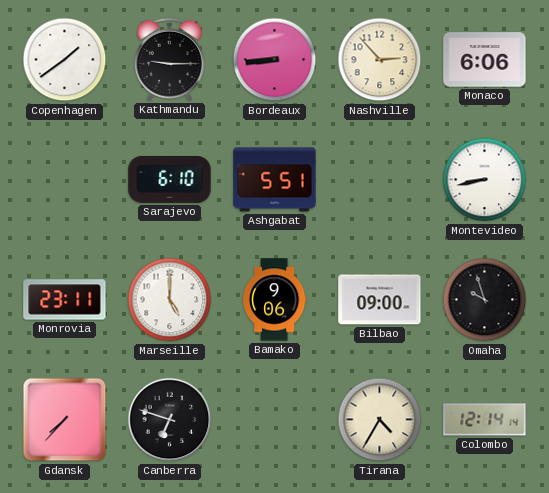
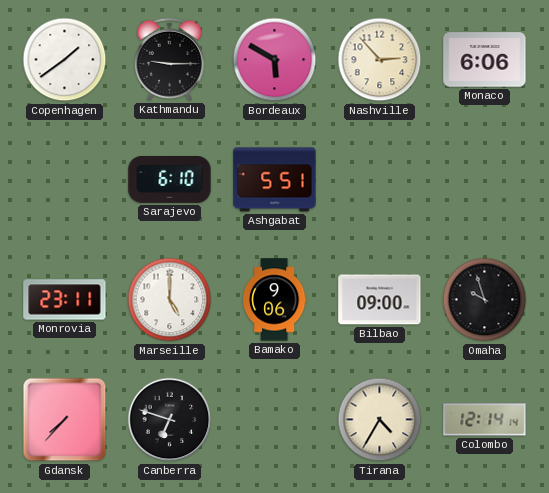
Bordeaux: 8:44 -> 5:50
Montevideo: 8:43 -> none
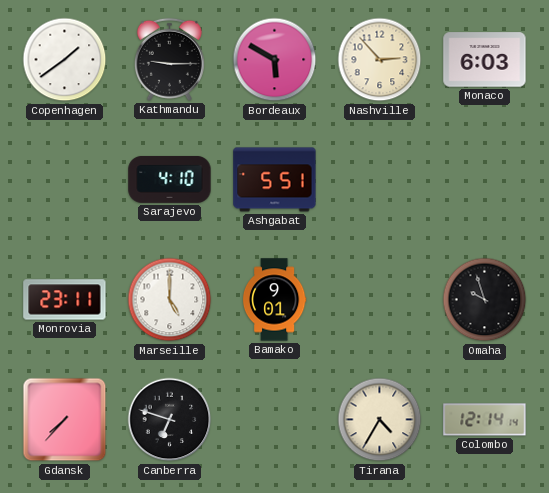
Monaco: 6:06 -> 6:03
Sarajevo: 6:10 -> 4:10
Bamako: 9:06 -> 9:01
Bilbao: 09:00 -> none
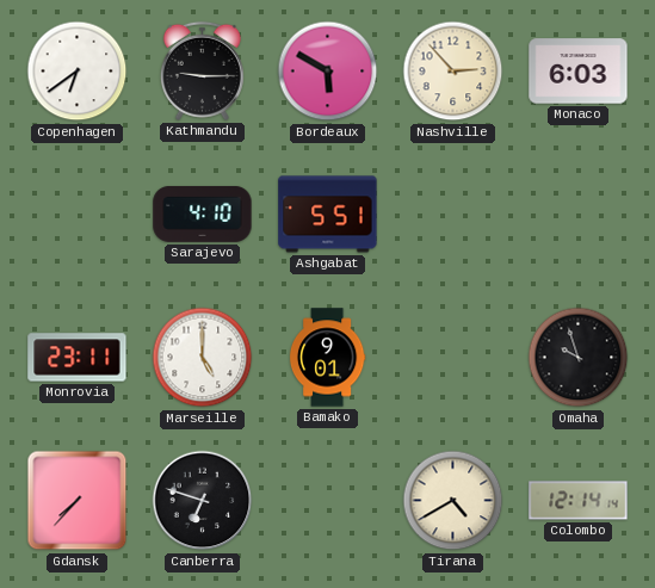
Copenhagen: 1:39 -> 6:39
Tirana: 4:35 -> 4:40
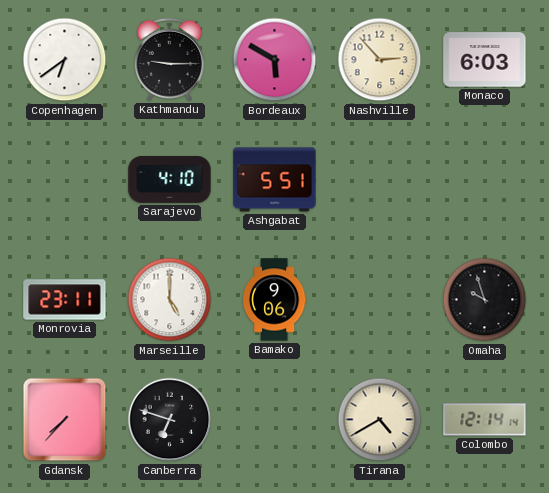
Bamako: 9:01 -> 9:06
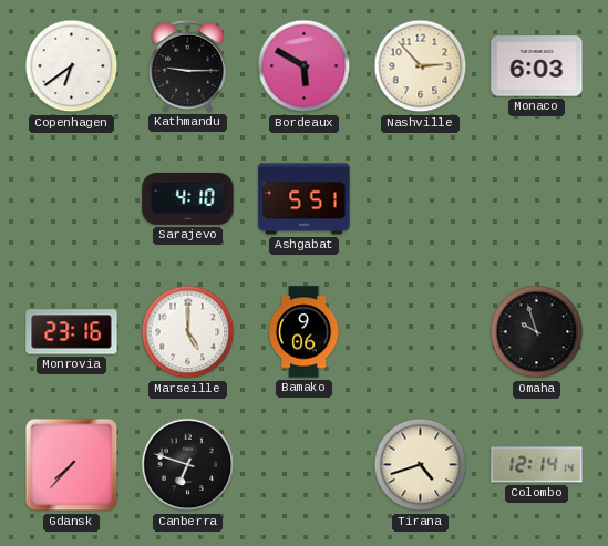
Monrovia: 23:11 -> 23:16
Tirana: 4:40 -> 4:42
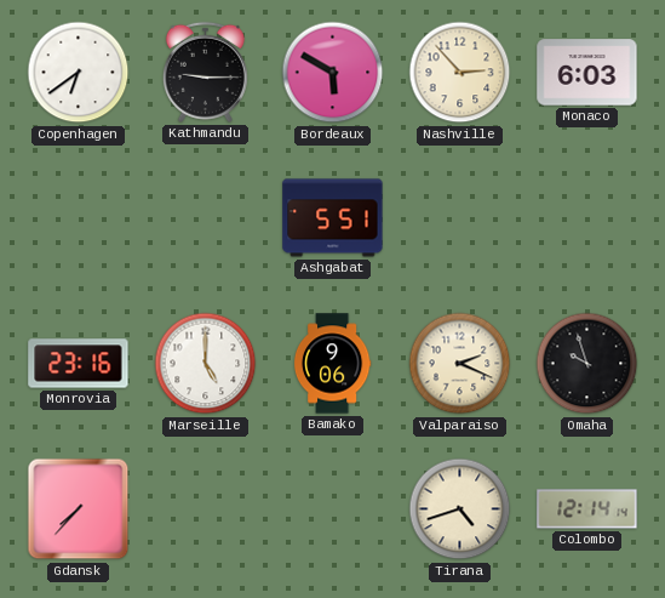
Sarajevo: 4:10 -> none
Valparaiso: none -> 2:19
Canberra: 6:48 -> none
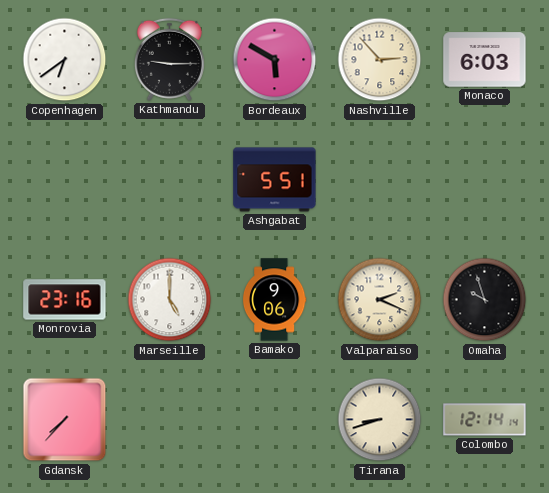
Tirana: 4:42 -> 8:42
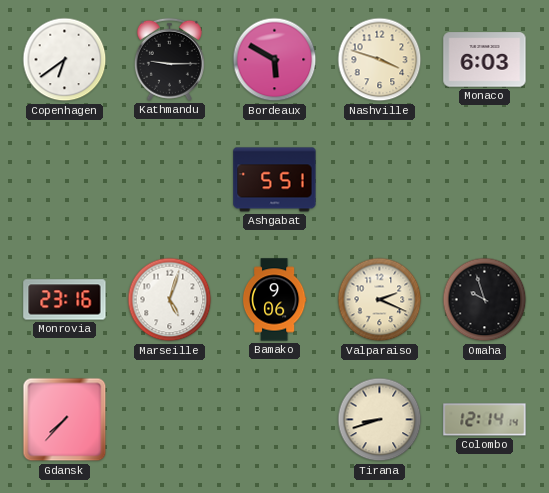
Nashville: 2:53 -> 3:48
Marseille: 5:00 -> 5:03
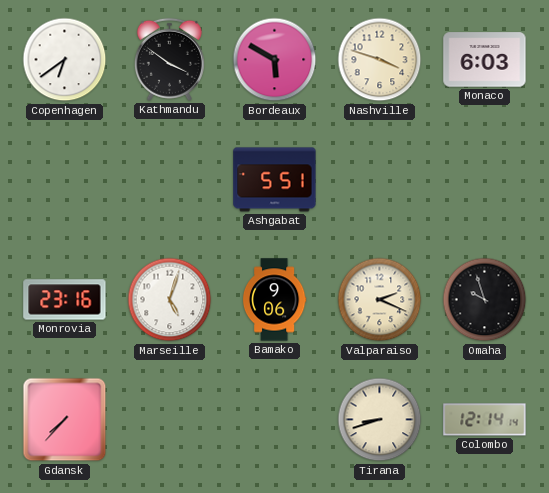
Kathmandu: 9:15 -> 3:51
